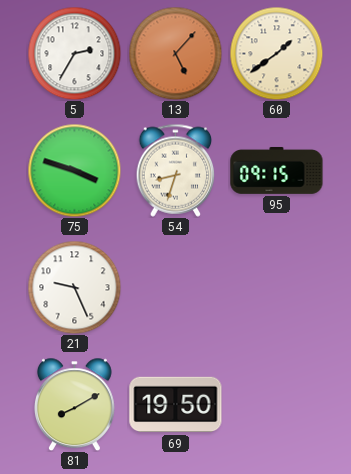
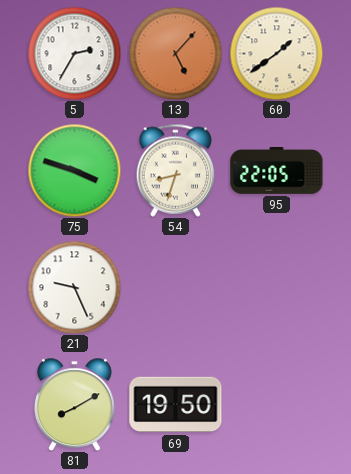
95: 09:15 -> 22:05
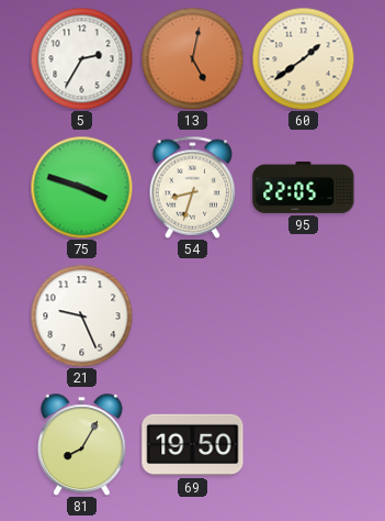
13: 5:07 -> 5:02
81: 8:10 -> 8:05
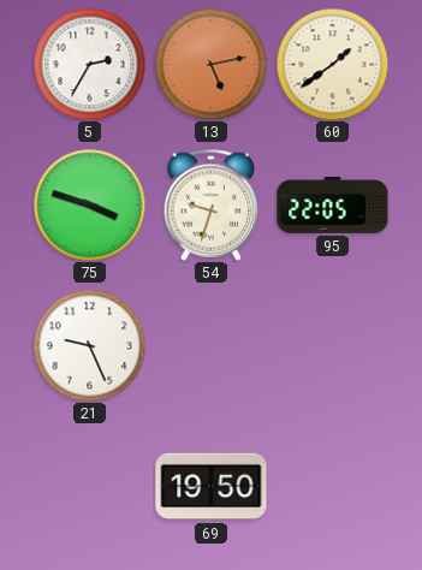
13: 5:02 -> 5:13
54: 8:33 -> 9:33
81: 8:05 -> none
